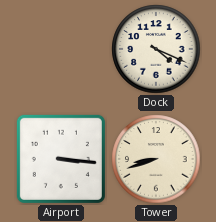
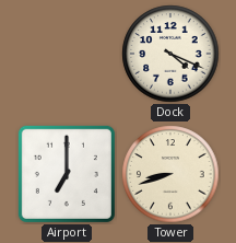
Airport: 3:16 -> 7:00
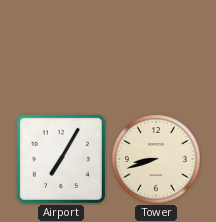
Dock: 4:19 -> none
Airport: 7:00 -> 7:05
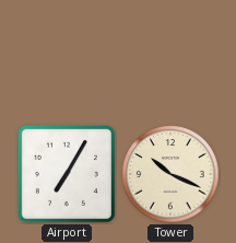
Tower: 8:42 -> 10:19
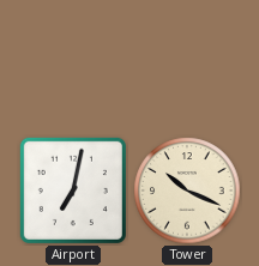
Airport: 7:05 -> 7:02
